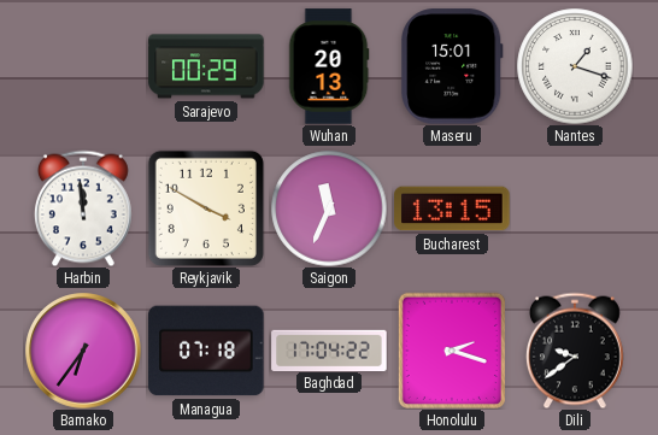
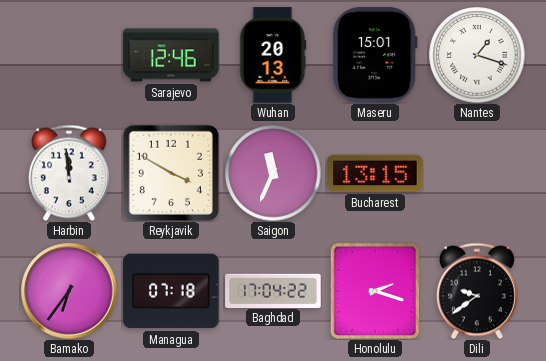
Sarajevo: 00:29 -> 12:46
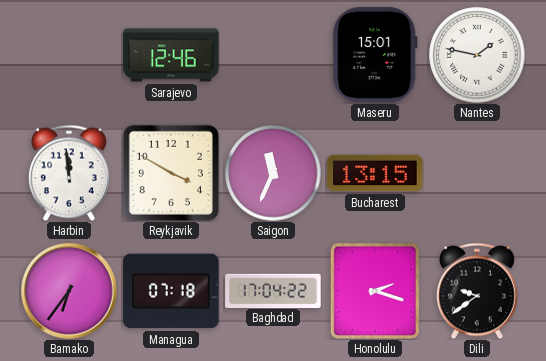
Wuhan: 20:13 -> none
Nantes: 1:18 -> 1:47
